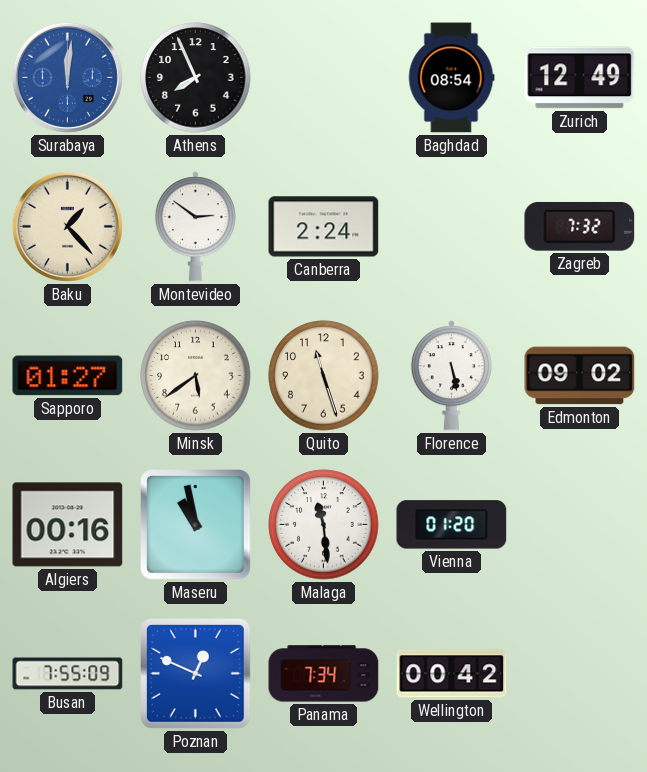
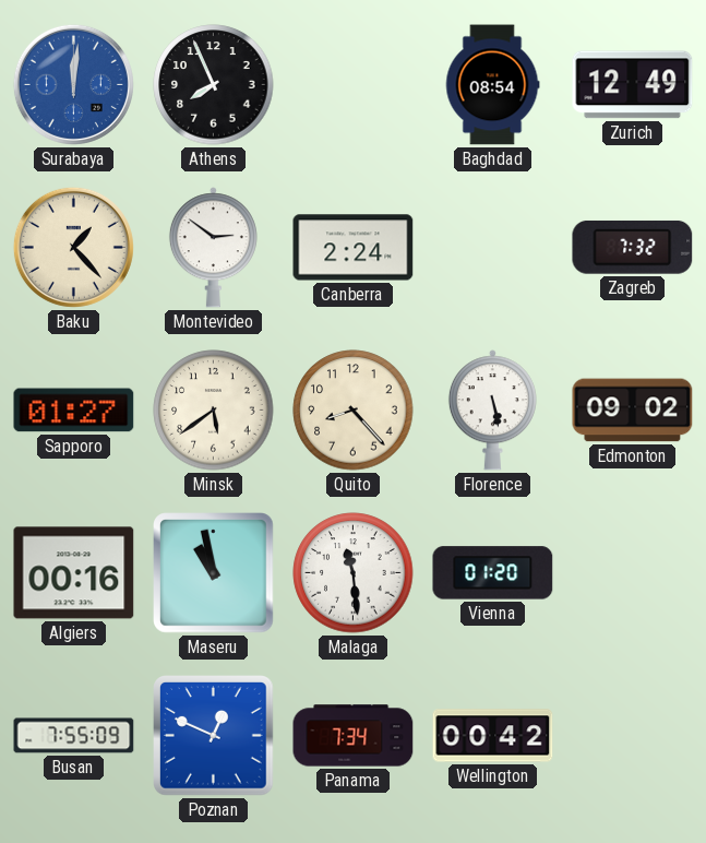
Quito: 11:27 -> 8:23
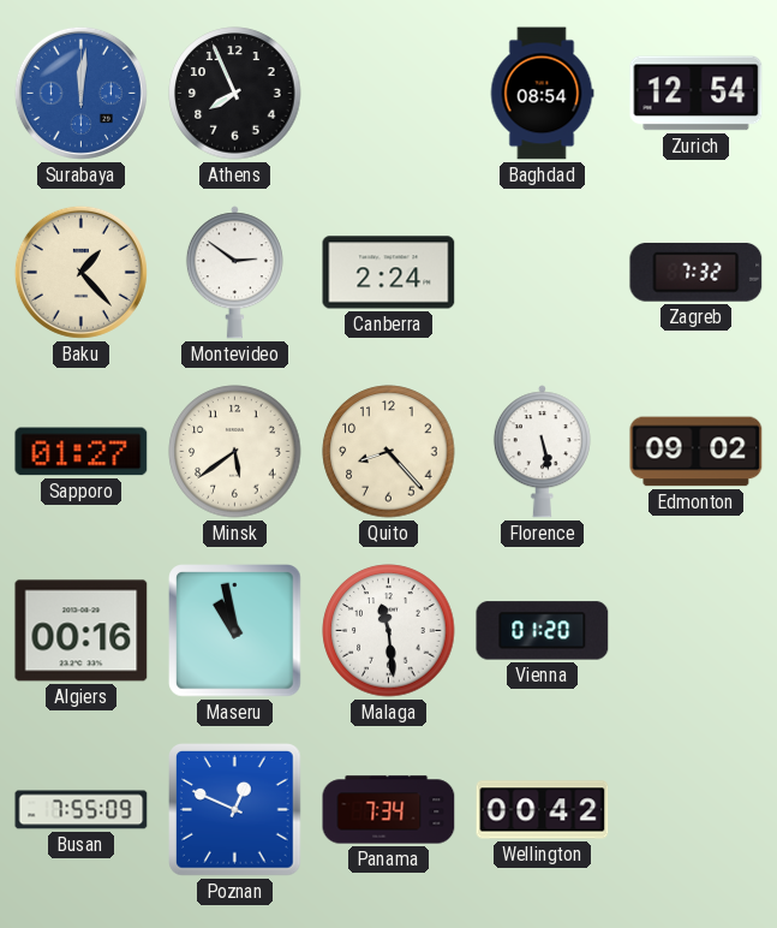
Zurich: 12:49 -> 12:54
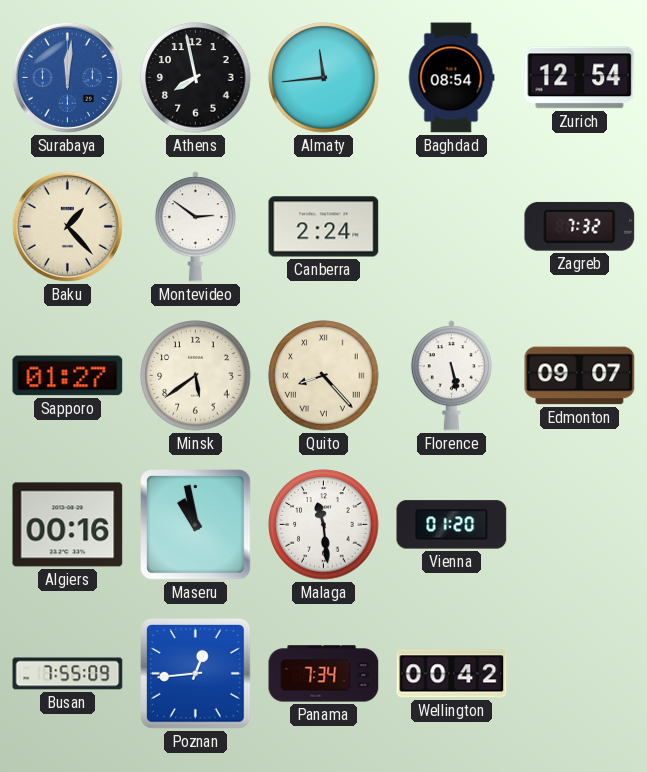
Athens: 7:56 -> 7:58
Almaty: none -> 11:44
Quito numerals: Arabic -> Roman
Edmonton: 09:02 -> 09:07
Poznan: 12:49 -> 12:44
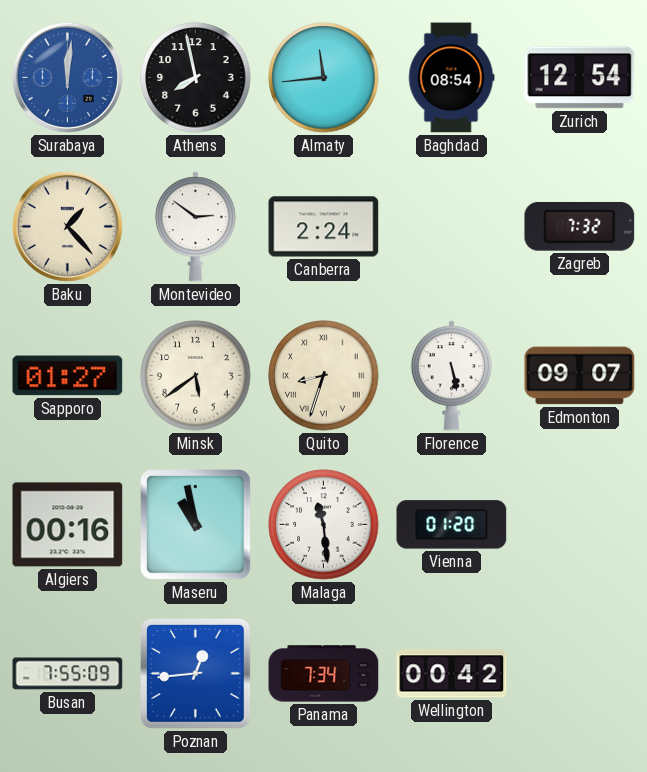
Quito: 8:23 -> 8:33
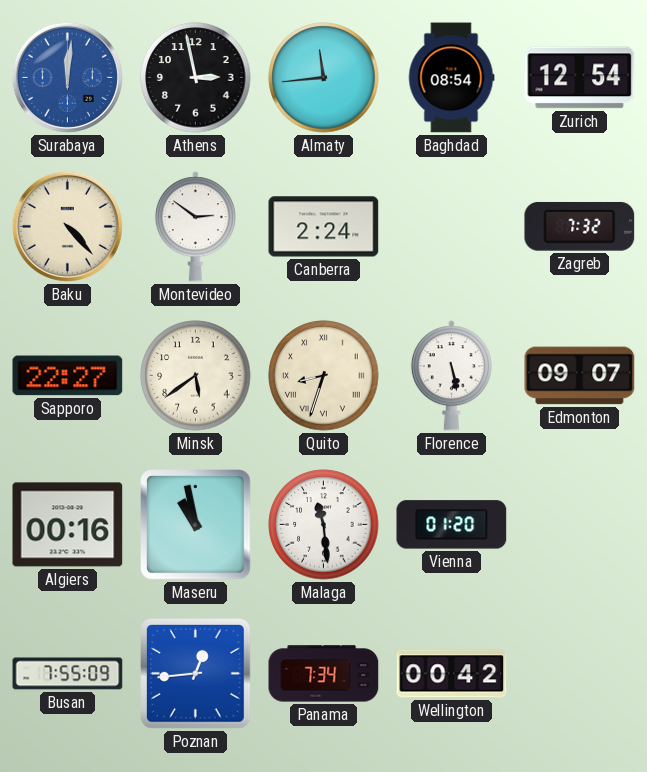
Athens: 7:58 -> 2:58
Baku: 1:23 -> 4:23
Sapporo: 01:27 -> 22:27
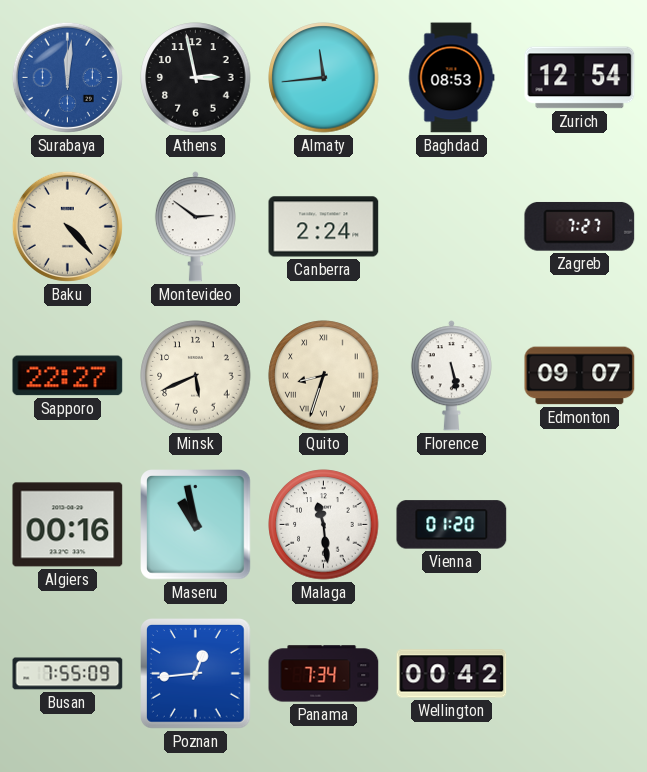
Baghdad: 08:54 -> 08:53
Zagreb: 7:32 -> 7:27
Minsk: 5:39 -> 5:41
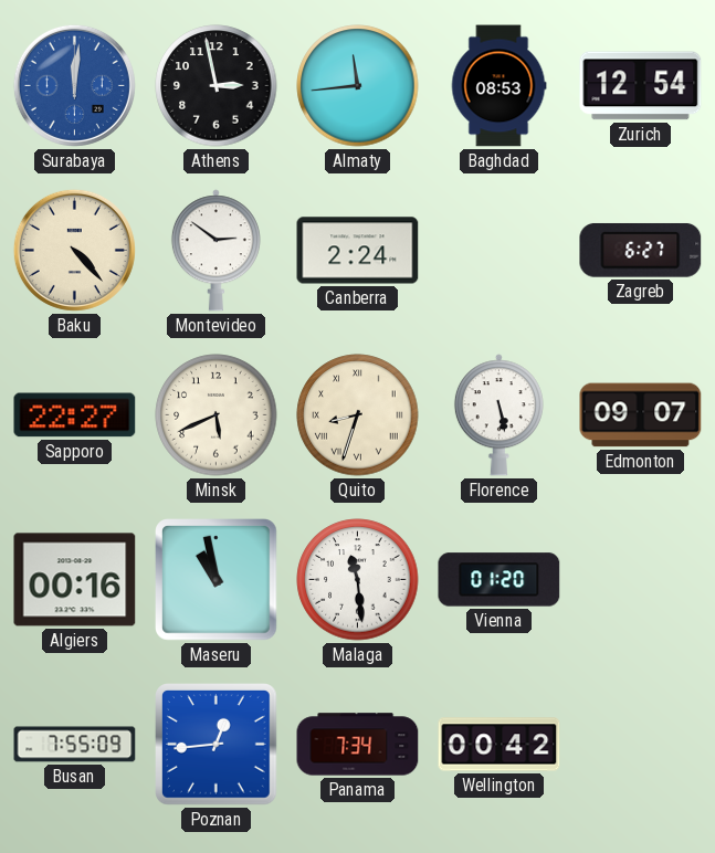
Zagreb: 7:27 -> 6:27
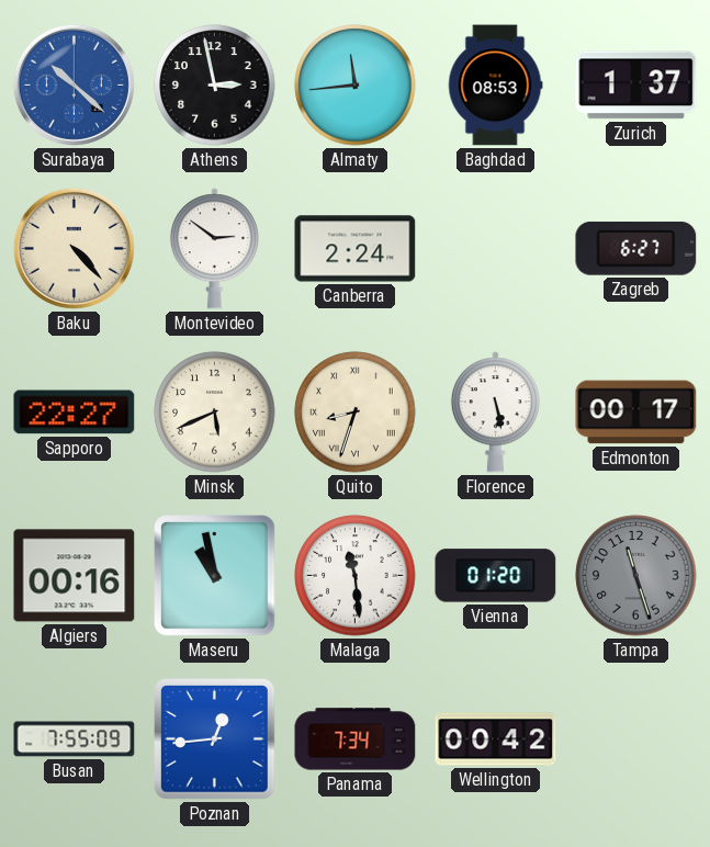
Surabaya: 12:01 -> 10:22
Zurich: 12:54 -> 1:37
Edmonton: 09:07 -> 00:17
Tampa: none -> 11:27
